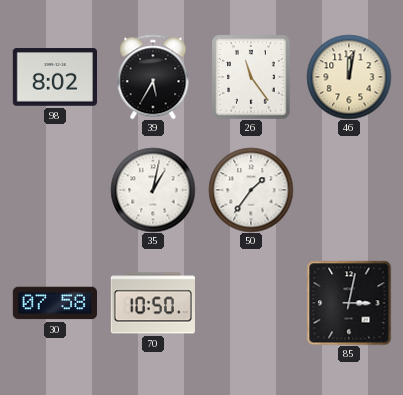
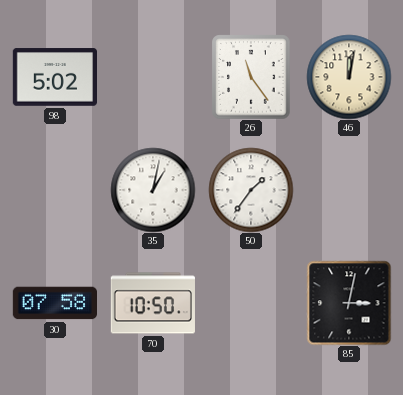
98: 8:02 -> 5:02
39: 5:35 -> none
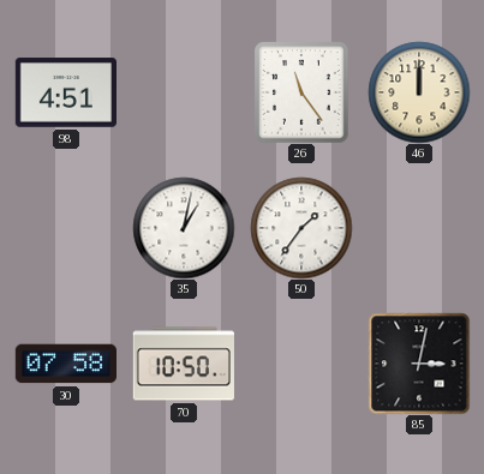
98: 5:02 -> 4:51
46: 12:02 -> 12:00
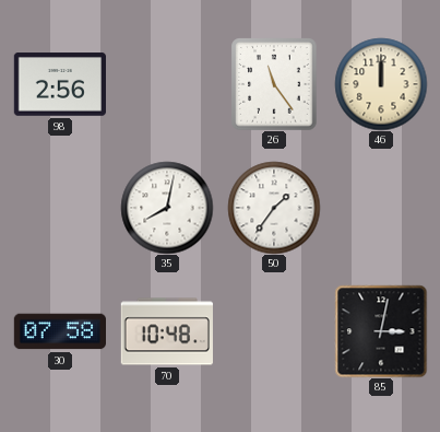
98: 4:51 -> 2:56
35: 1:02 -> 8:02
70: 10:50 -> 10:48
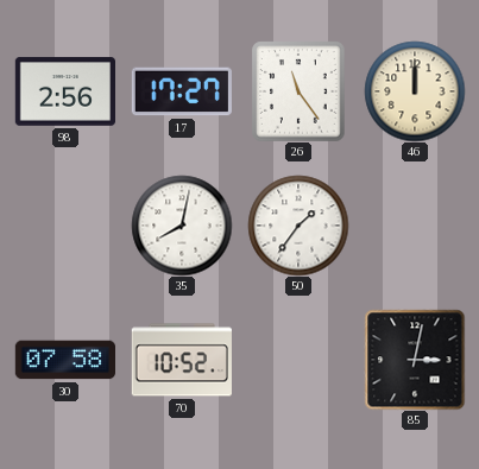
17: none -> 17:27
70: 10:48 -> 10:52
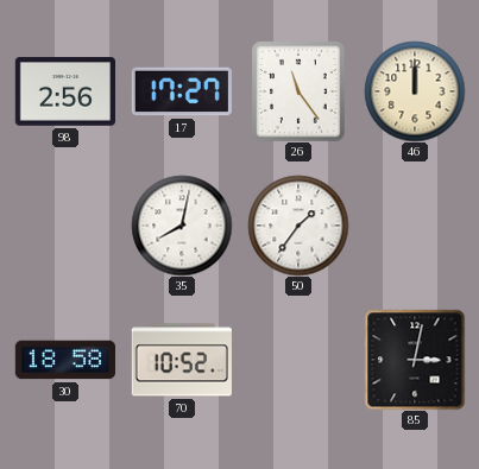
30: 07:58 -> 18:58
